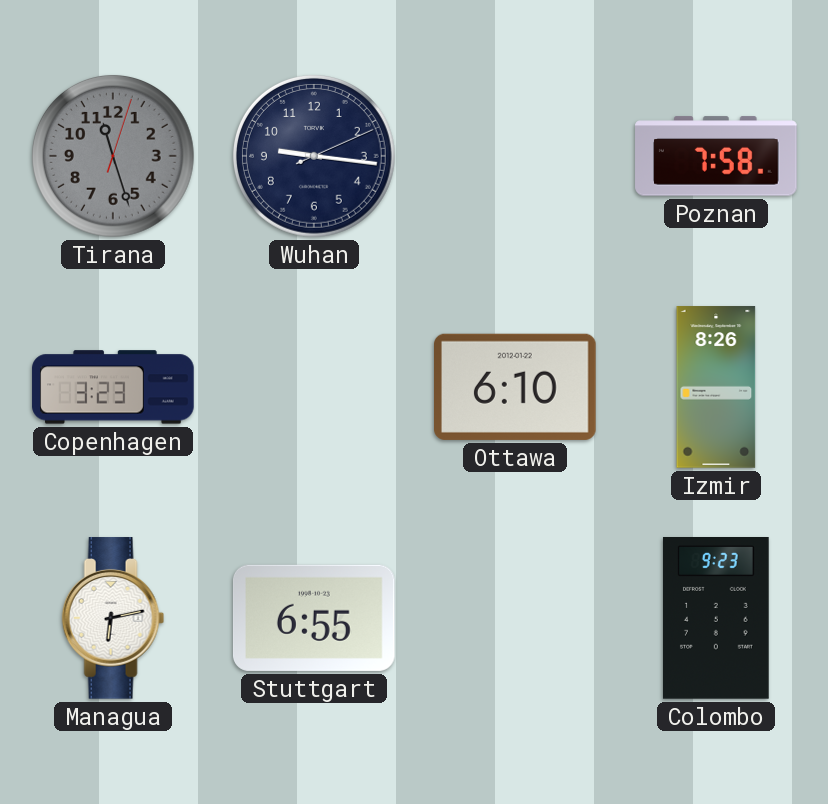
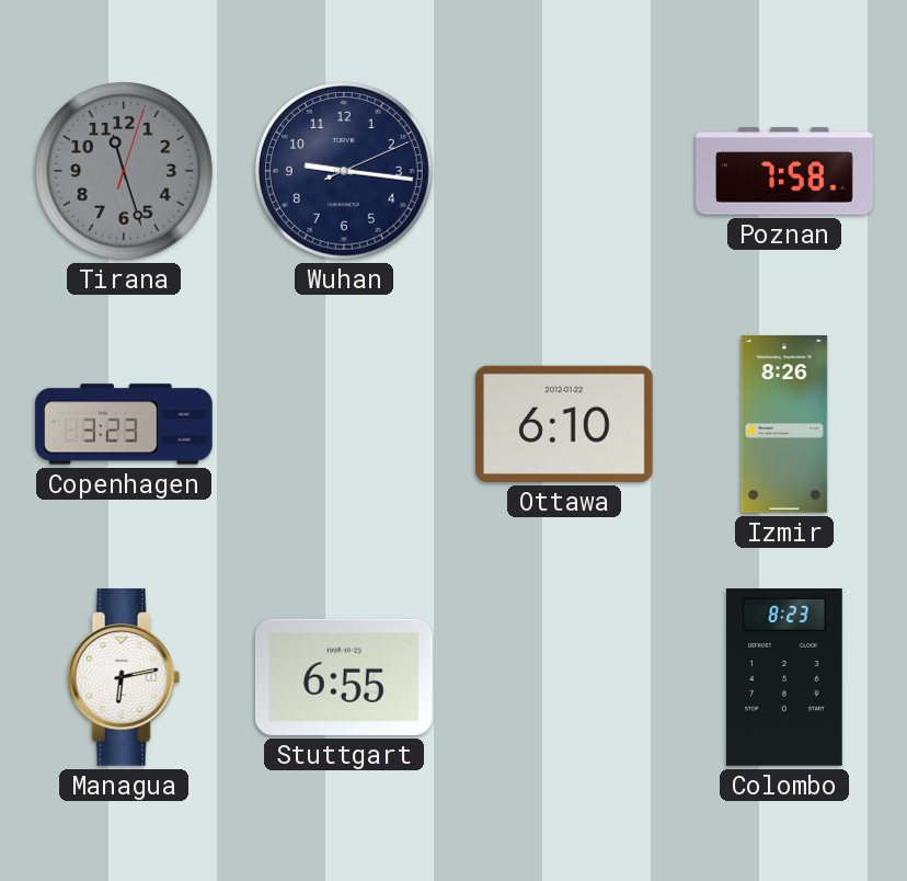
Colombo: 9:23 -> 8:23
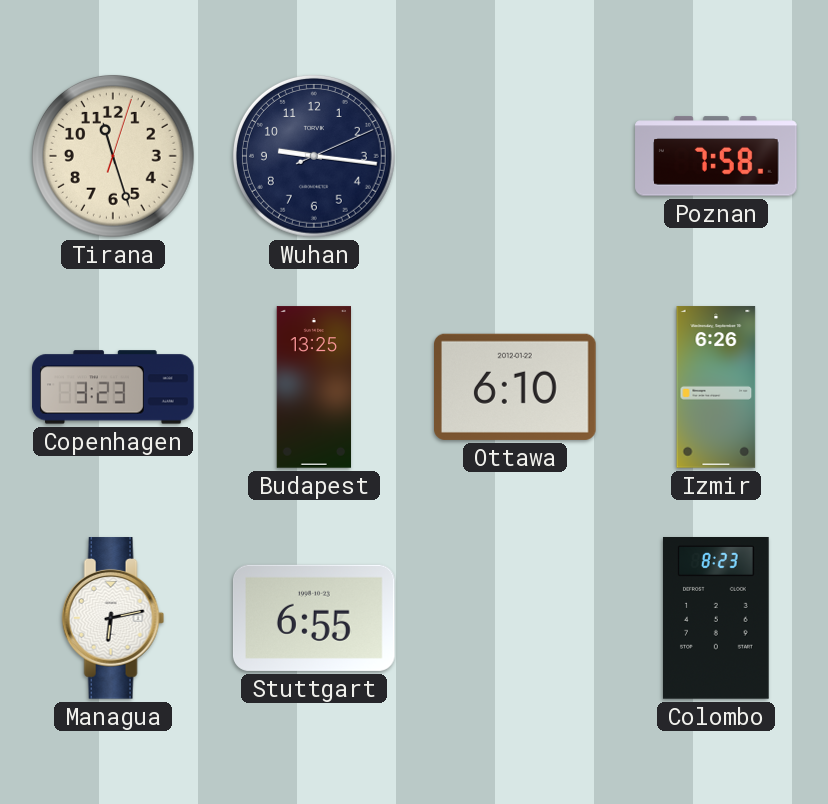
Tirana dial: grey -> cream
Budapest: none -> 13:25
Izmir: 8:26 -> 6:26
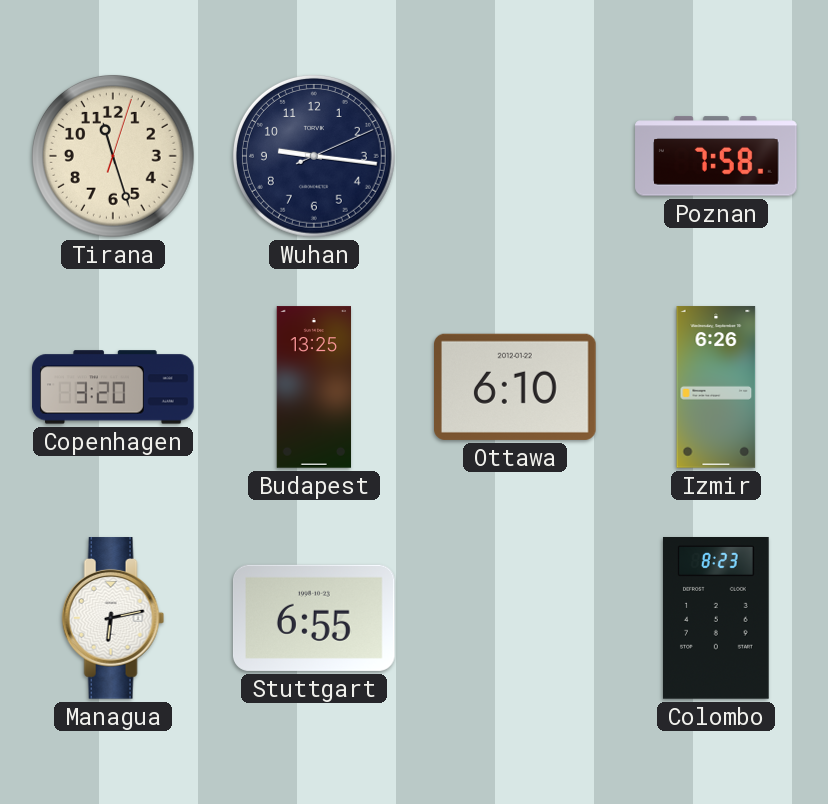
Copenhagen: 3:23 -> 3:20
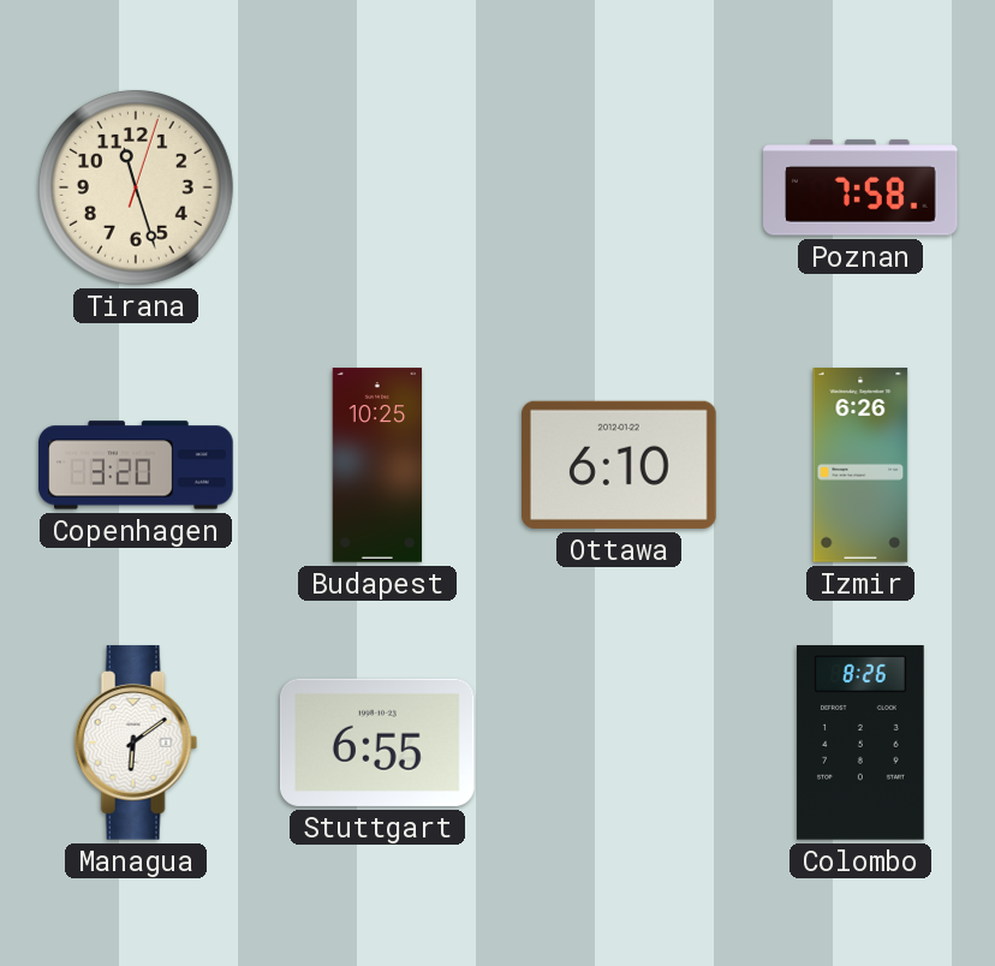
Wuhan: 9:16 -> none
Budapest: 13:25 -> 10:25
Managua: 6:13 -> 6:09
Colombo: 8:23 -> 8:26
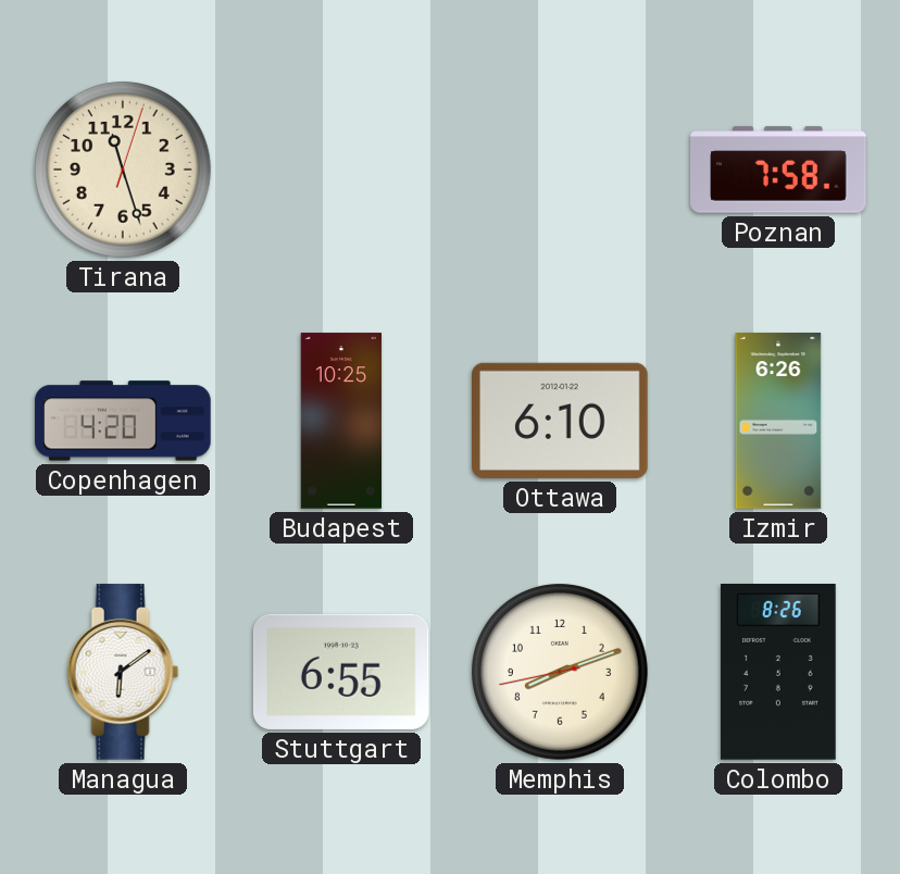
Copenhagen: 3:20 -> 4:20
Memphis: none -> 8:11
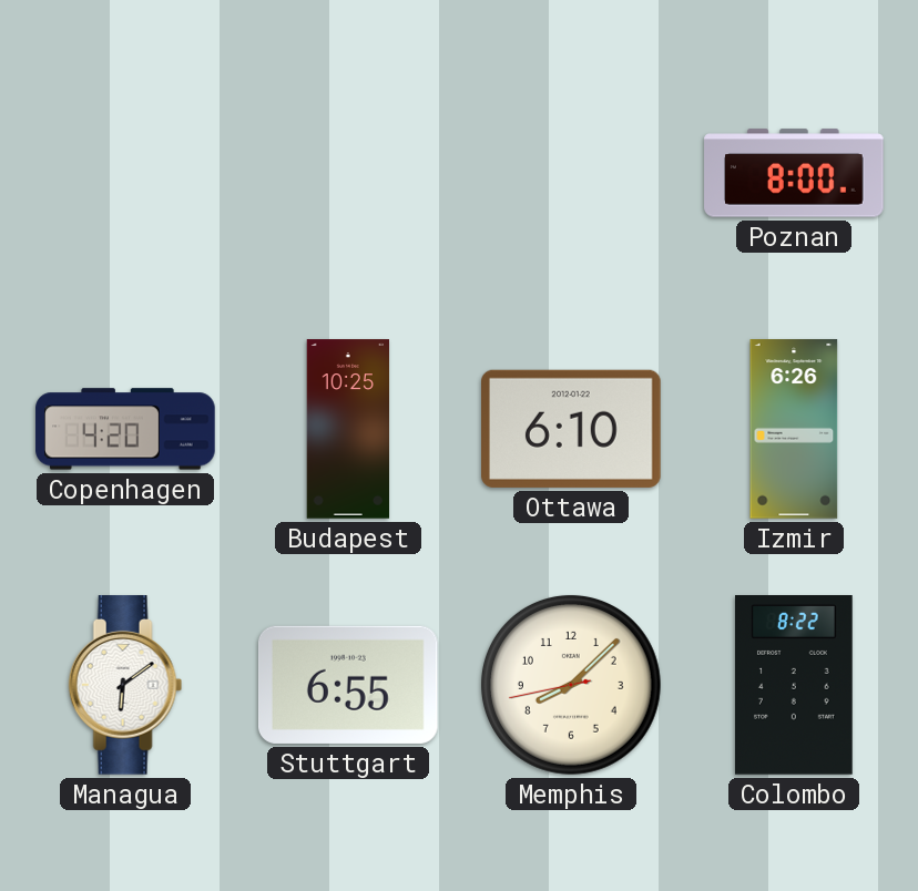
Tirana: 11:27 -> none
Poznan: 7:58 -> 8:00
Memphis: 8:11 -> 8:07
Colombo: 8:26 -> 8:22
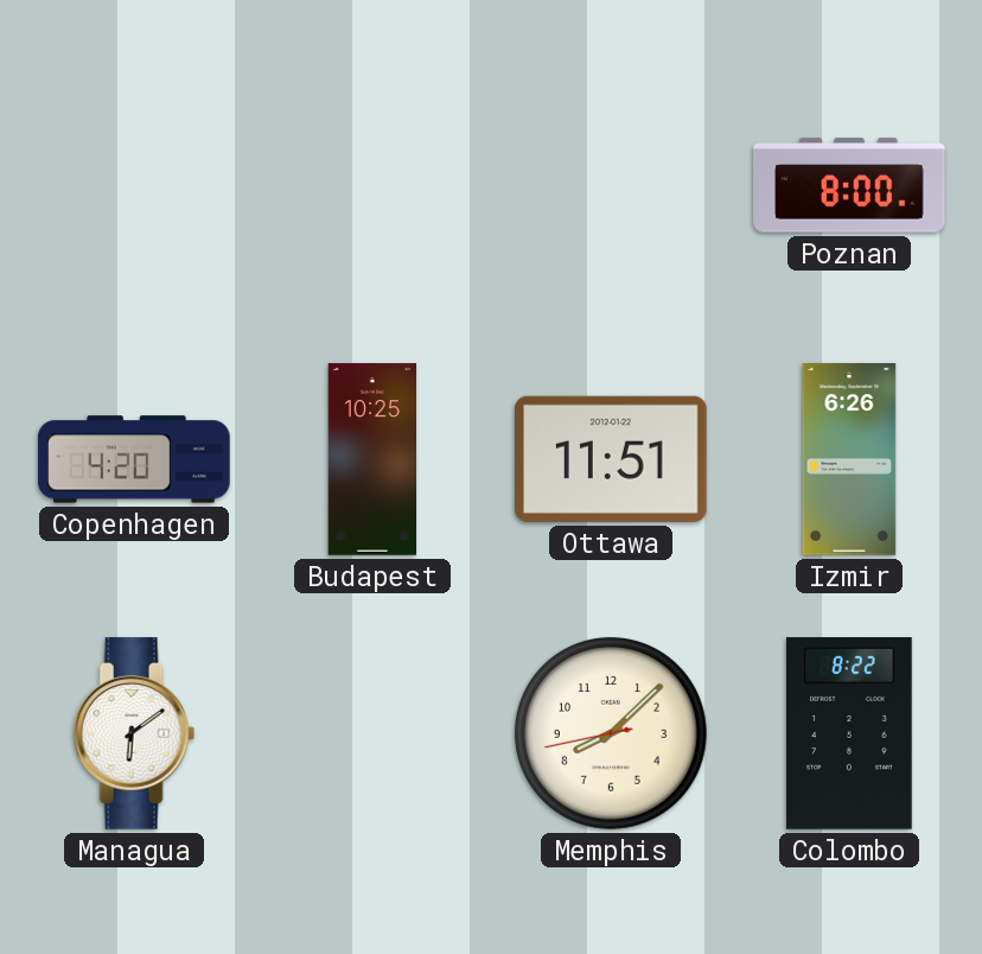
Ottawa: 6:10 -> 11:51
Stuttgart: 6:55 -> none
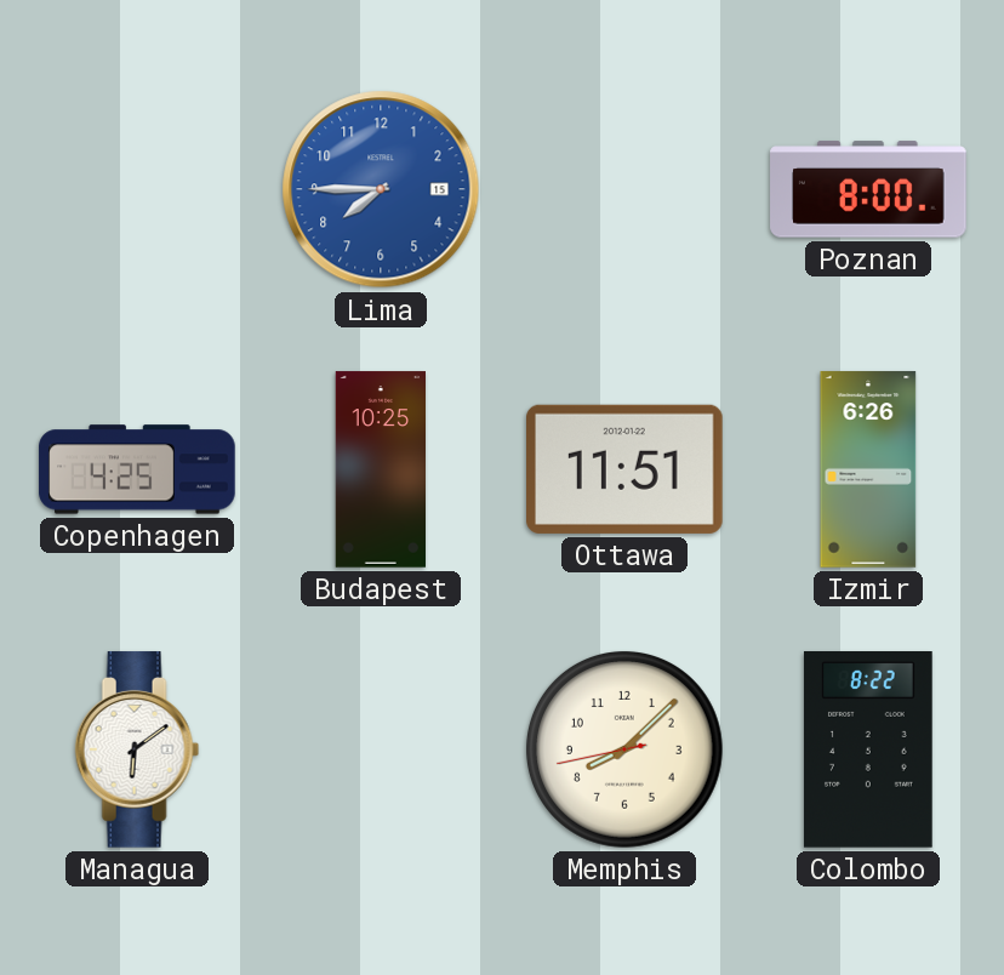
Lima: none -> 7:45
Copenhagen: 4:20 -> 4:25
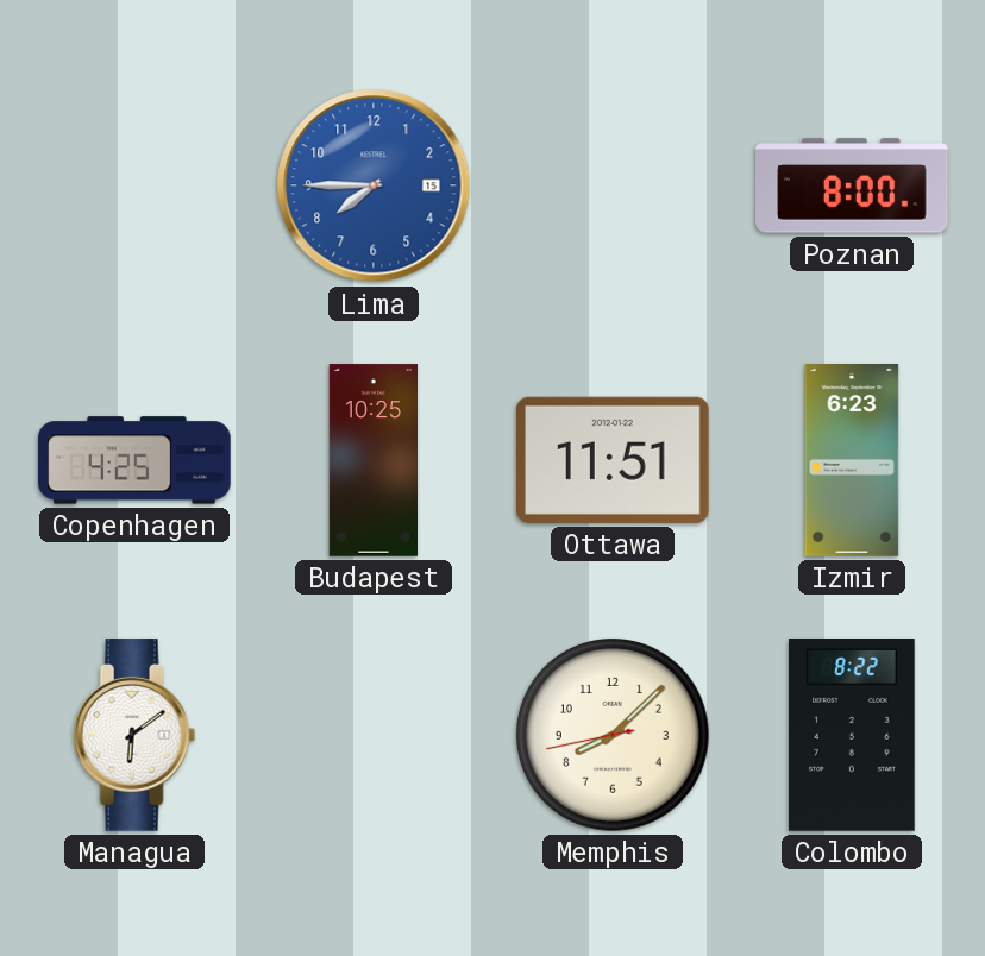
Izmir: 6:26 -> 6:23
